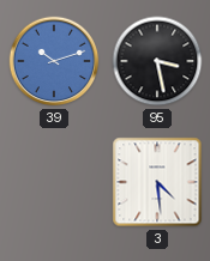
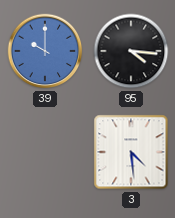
39: 10:12 -> 10:00
95: 3:28 -> 4:16
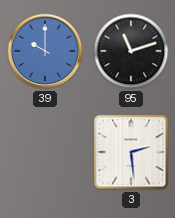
95: 4:16 -> 11:12
3: 4:29 -> 2:29
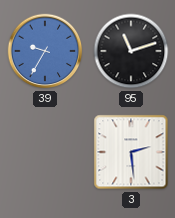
39: 10:00 -> 9:35
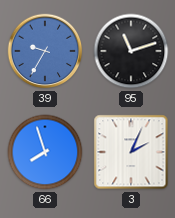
66: none -> 7:57
3: 2:29 -> 2:04
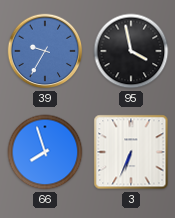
95: 11:12 -> 3:58
3: 2:04 -> 6:34
